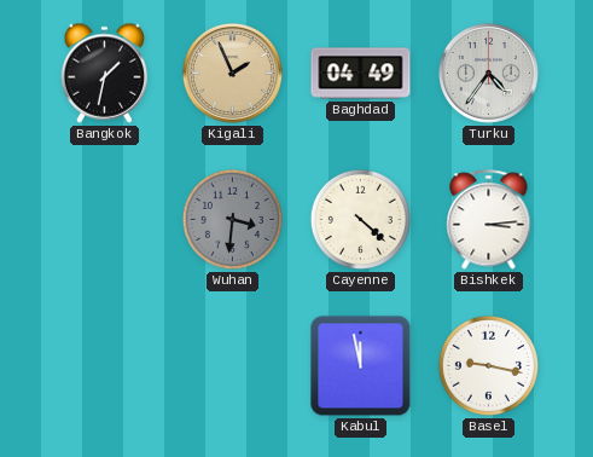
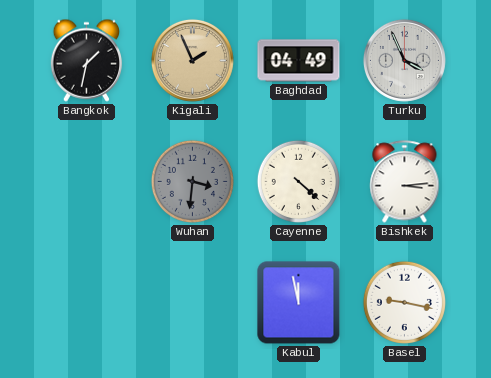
Turku: 4:36 -> 3:56
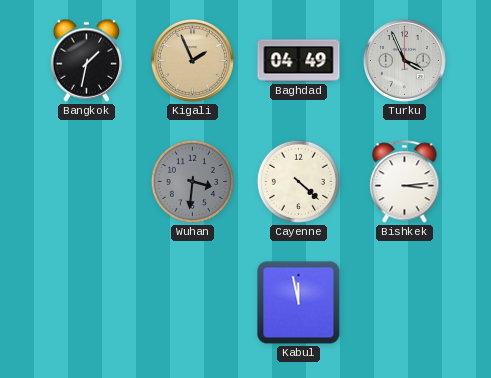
Basel: 9:17 -> none
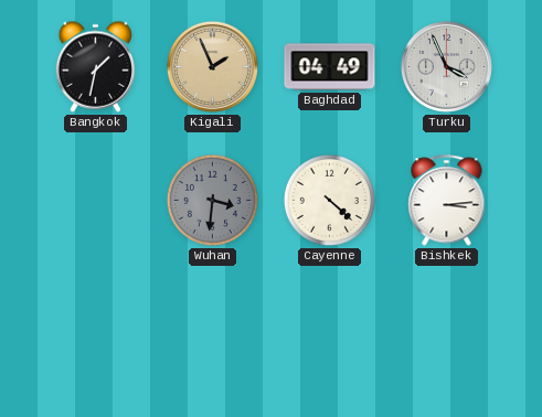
Kabul: 11:58 -> none
